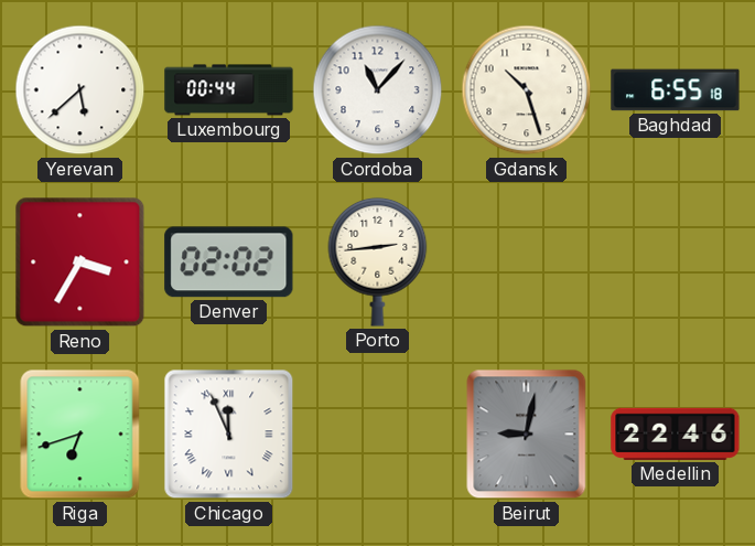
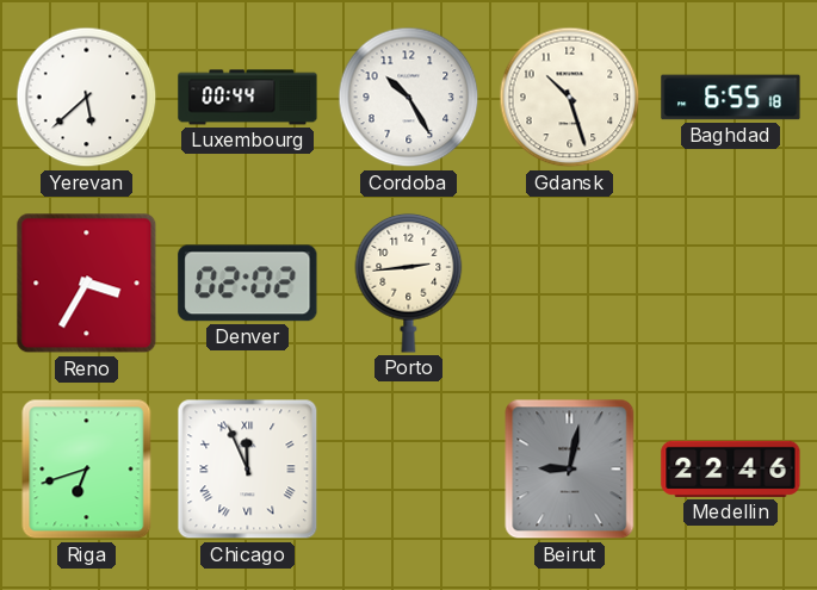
Cordoba: 11:07 -> 10:25
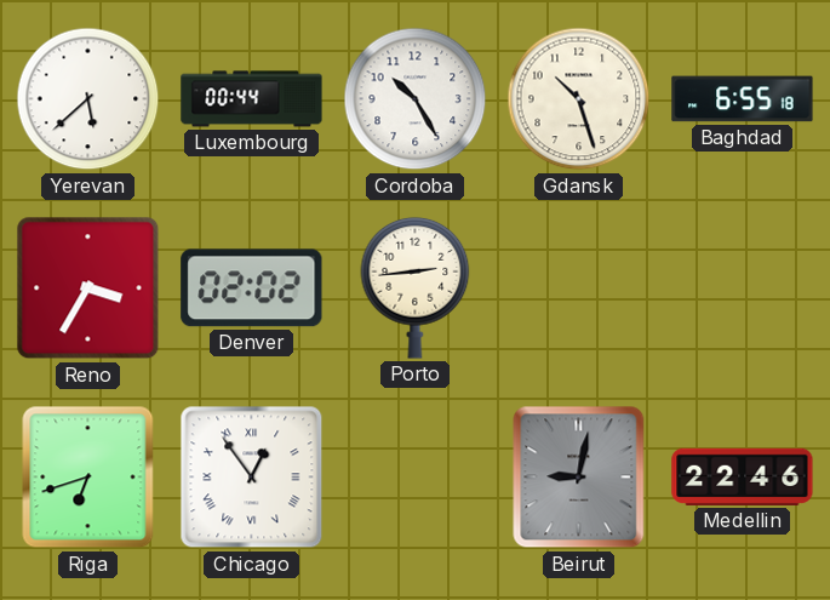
Chicago: 11:56 -> 12:54
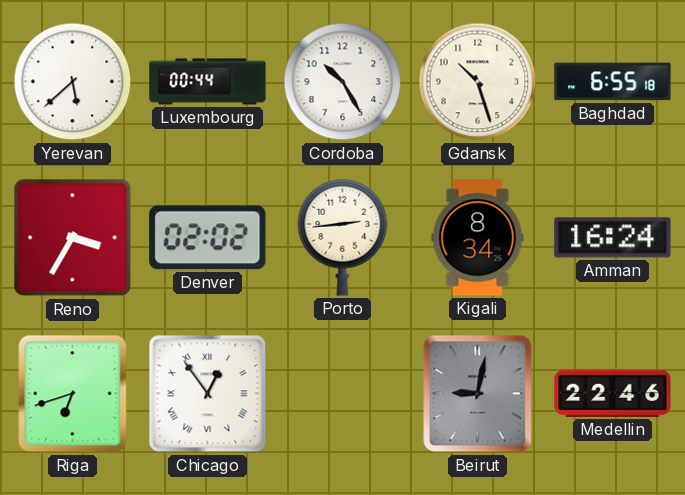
Kigali: none -> 8:34
Amman: none -> 16:24
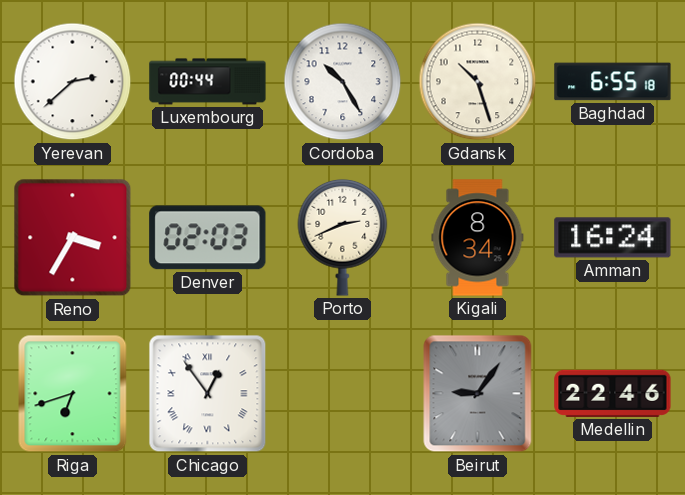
Yerevan: 5:38 -> 2:38
Denver: 02:02 -> 02:03
Porto: 2:44 -> 2:41
Beirut: 9:02 -> 9:06
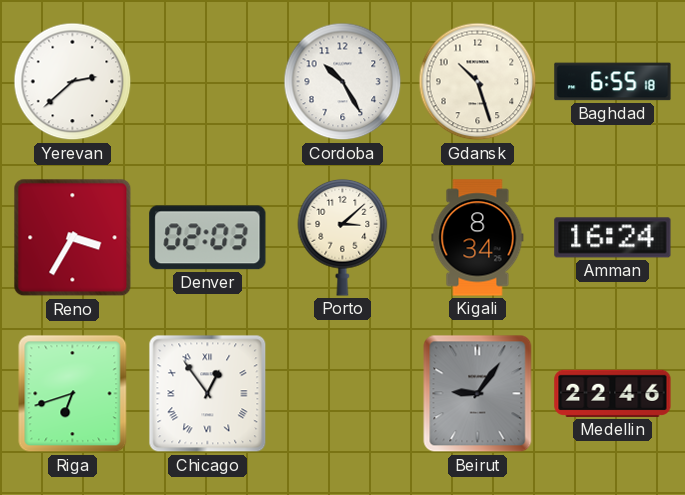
Luxembourg: 00:44 -> none
Porto: 2:41 -> 3:08
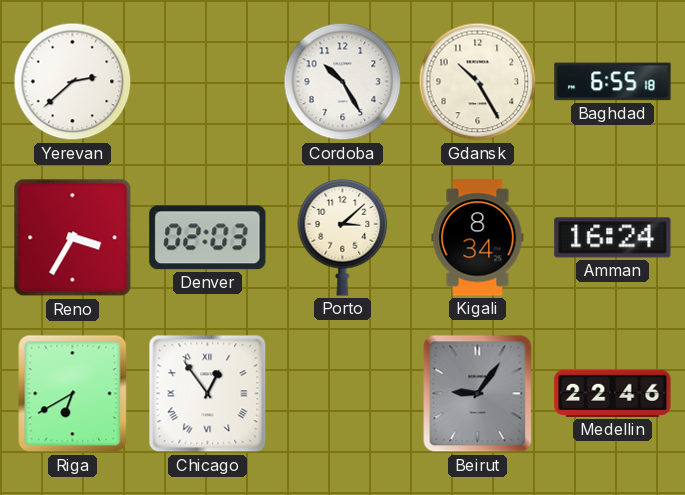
Gdansk: 10:27 -> 10:25
Riga: 6:42 -> 6:40
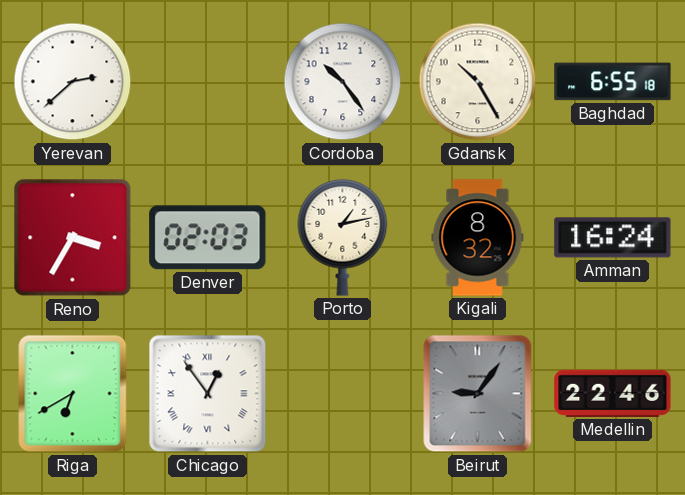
Cordoba: 10:25 -> 10:24
Porto: 3:08 -> 1:13
Kigali: 8:34 -> 8:32
